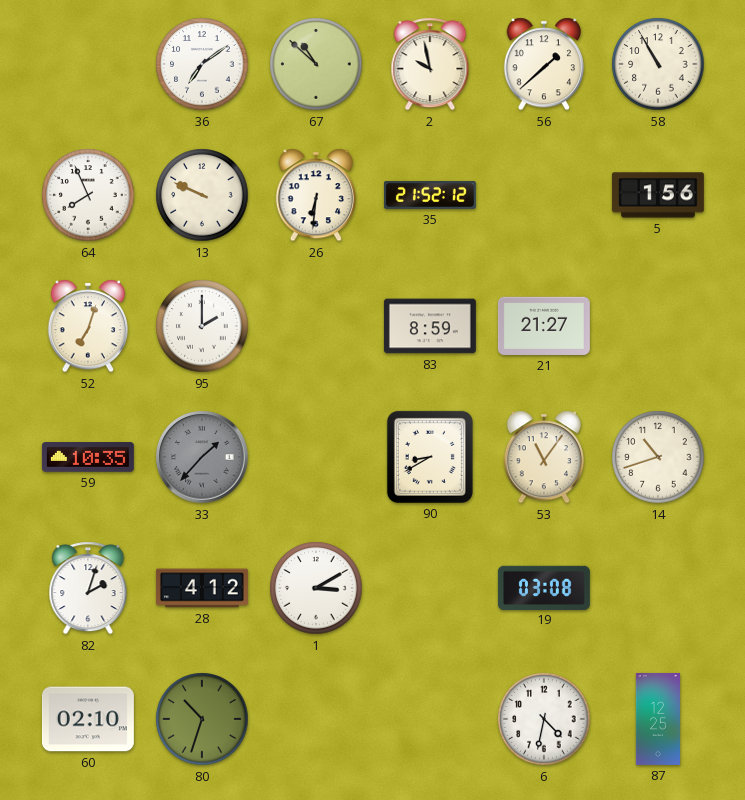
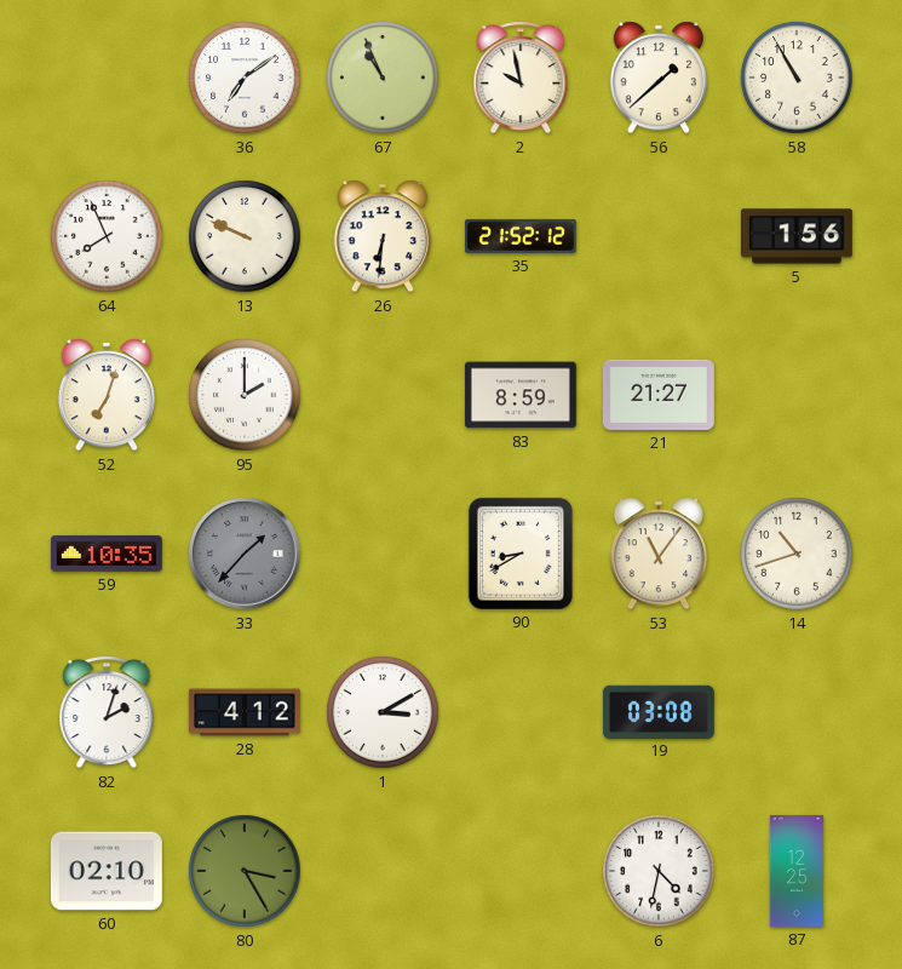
67: 10:52 -> 10:56
80: 10:33 -> 3:25
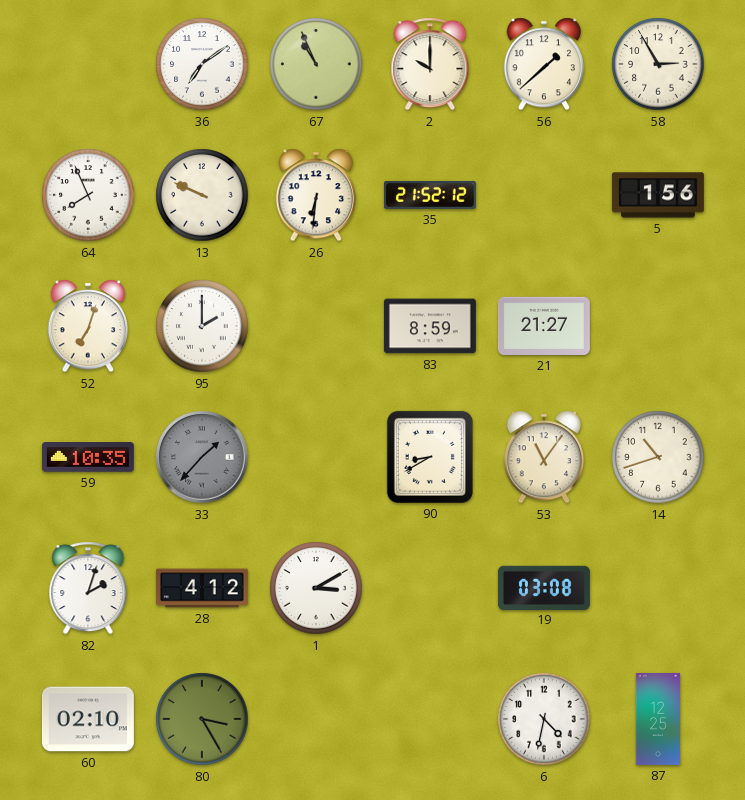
2: 9:58 -> 10:00
58: 10:55 -> 2:55
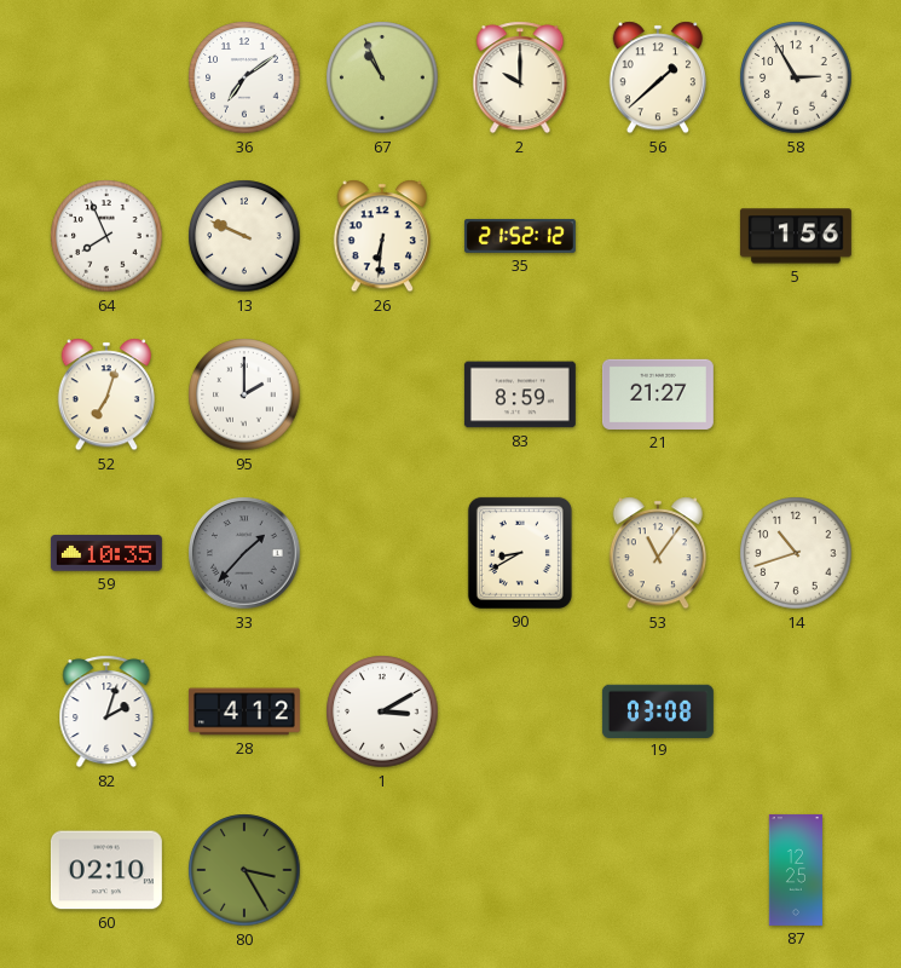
6: 4:32 -> none
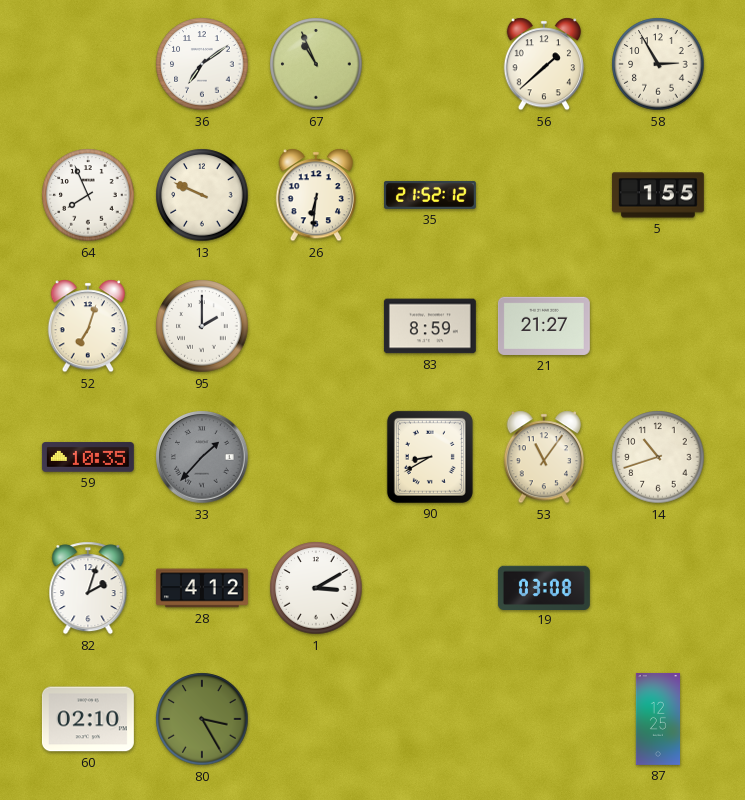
2: 10:00 -> none
5: 1:56 -> 1:55
